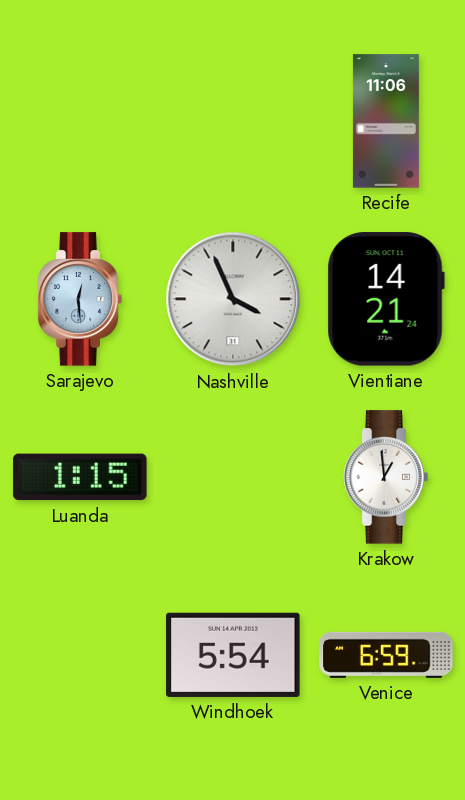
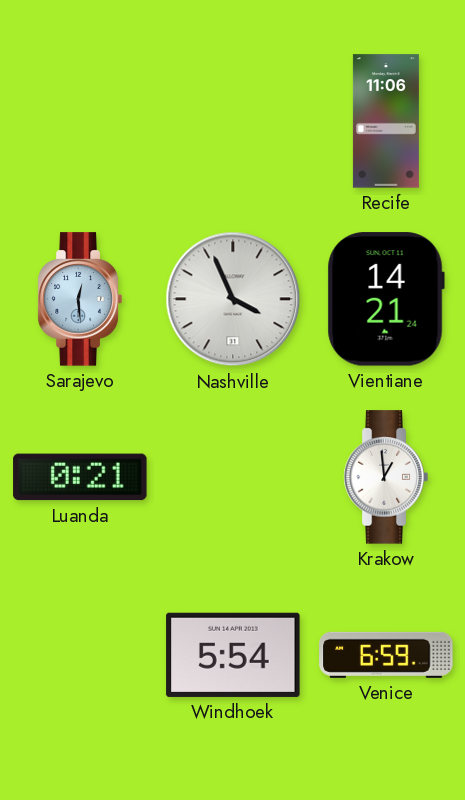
Luanda: 1:15 -> 0:21
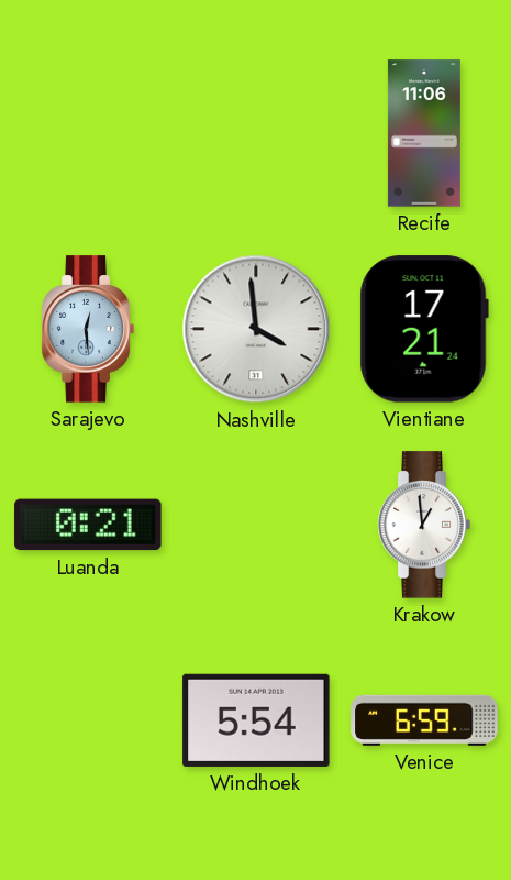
Nashville: 3:56 -> 3:59
Vientiane: 14:21 -> 17:21
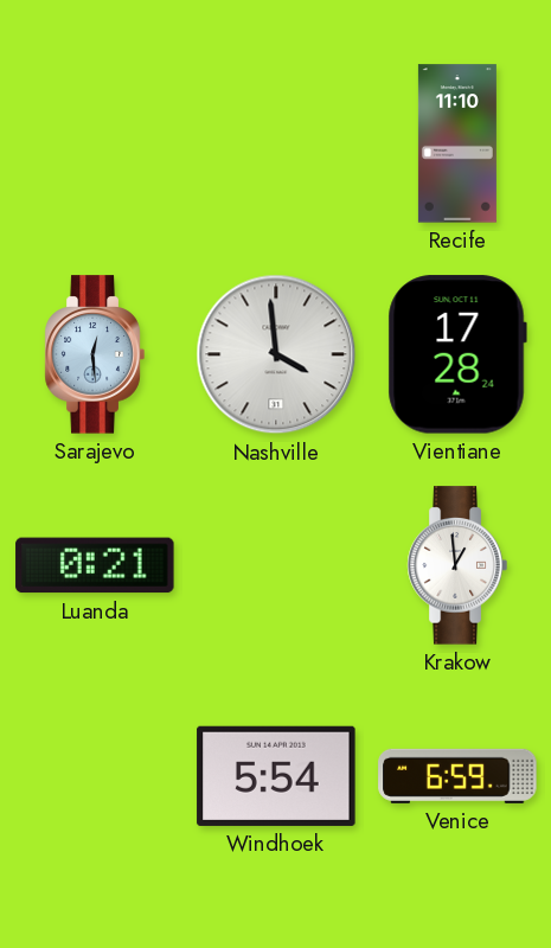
Recife: 11:06 -> 11:10
Vientiane: 17:21 -> 17:28
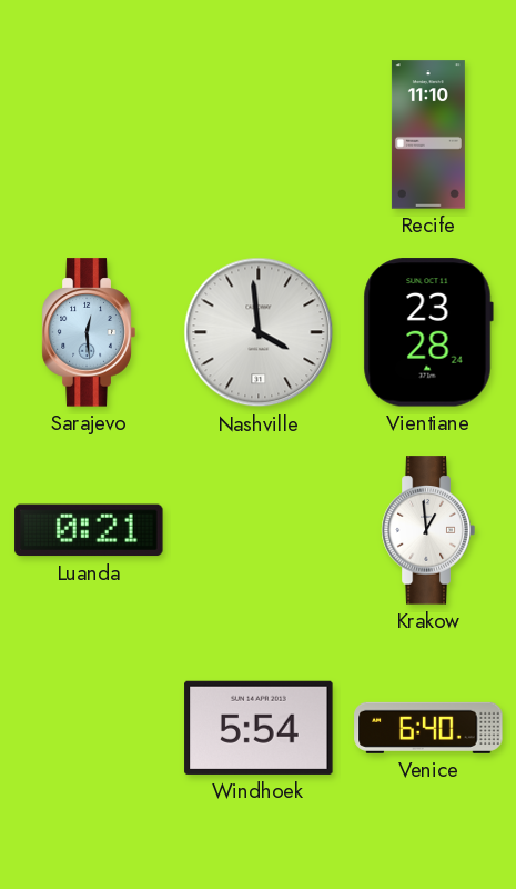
Vientiane: 17:28 -> 23:28
Venice: 6:59 -> 6:40
